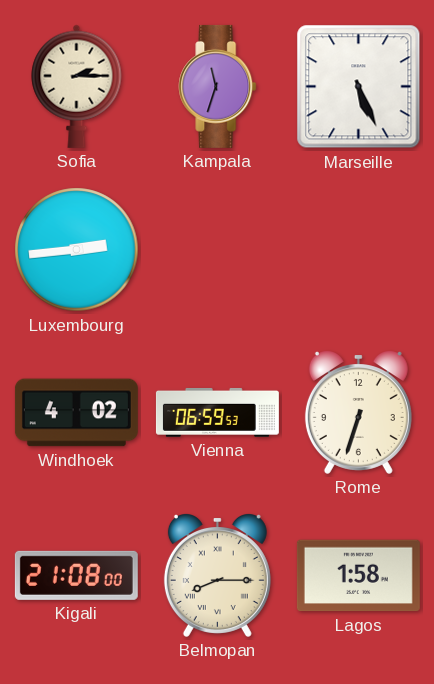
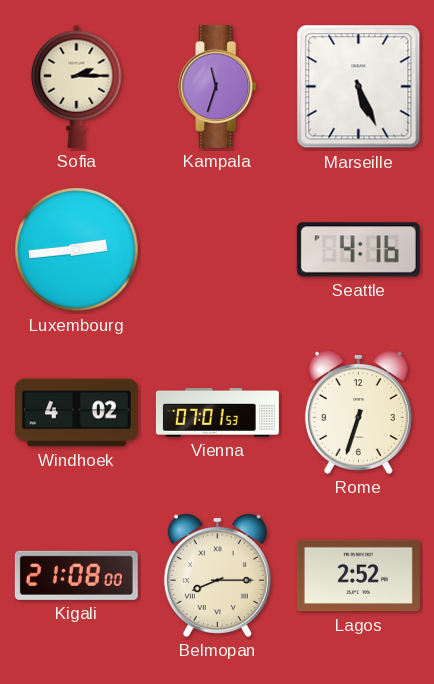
Seattle: none -> 4:16
Vienna: 06:59 -> 07:01
Lagos: 1:58 -> 2:52
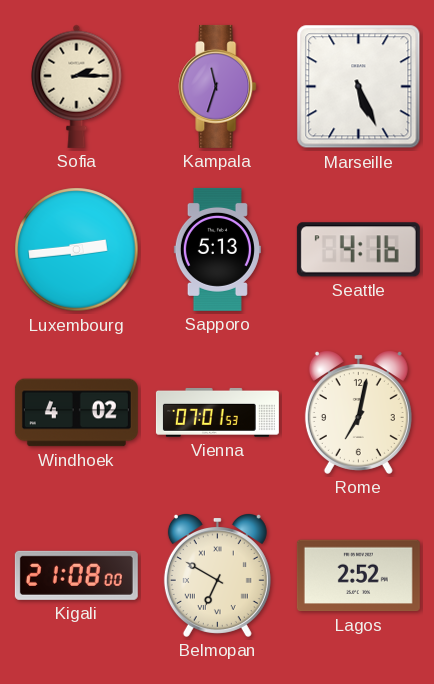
Sapporo: none -> 5:13
Rome: 6:33 -> 7:02
Belmopan: 8:15 -> 6:50
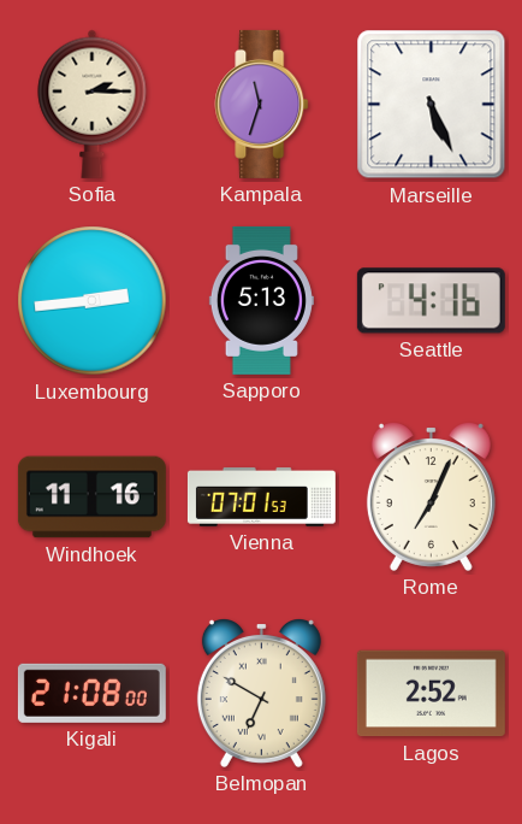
Windhoek: 4:02 -> 11:16
Rome: 7:02 -> 7:04
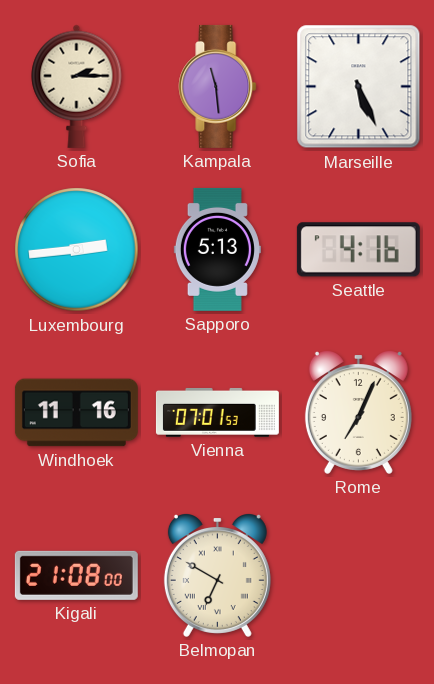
Kampala: 11:33 -> 11:29
Lagos: 2:52 -> none
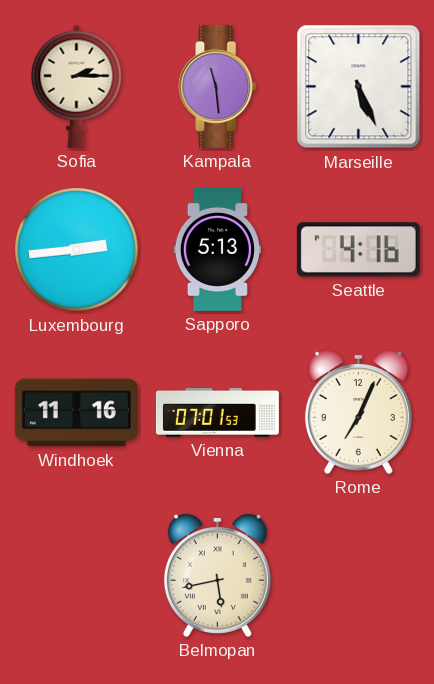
Kigali: 21:08 -> none
Belmopan: 6:50 -> 5:43
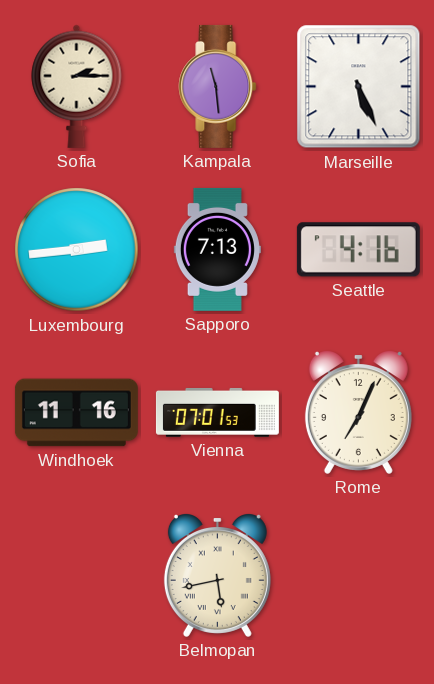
Sapporo: 5:13 -> 7:13
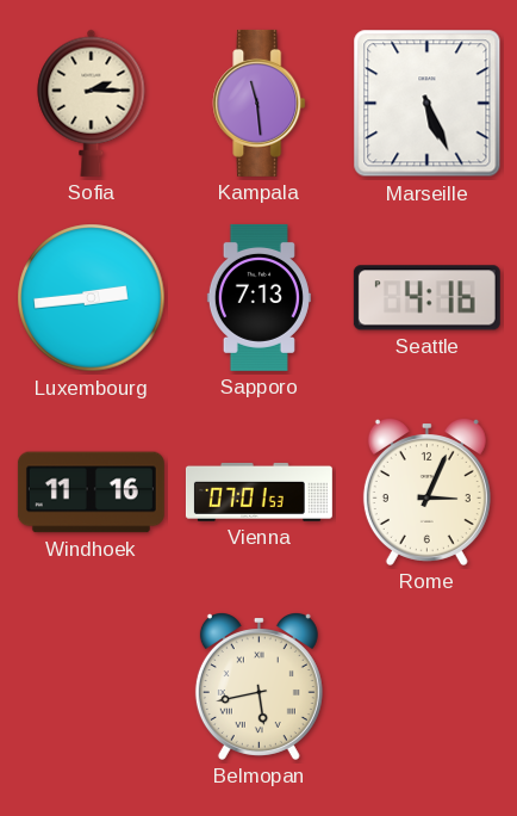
Rome: 7:04 -> 3:04
